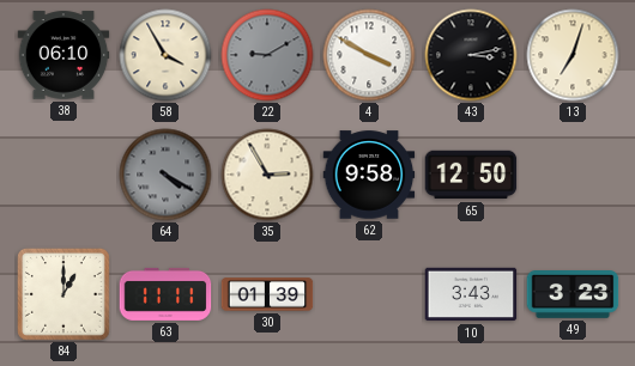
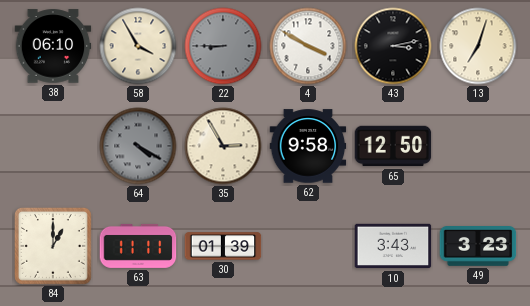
22: 9:10 -> 8:45
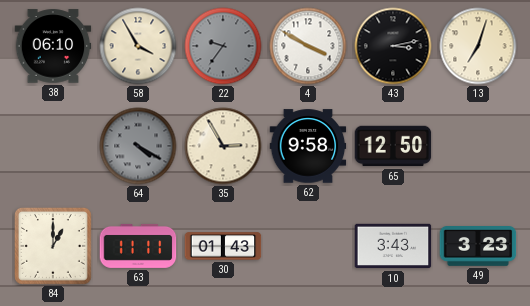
22: 8:45 -> 9:36
30: 01:39 -> 01:43
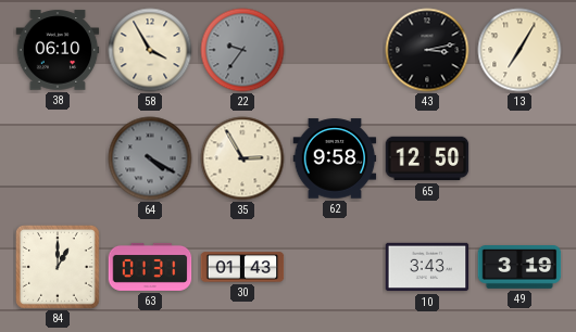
4: 3:50 -> none
13: 7:03 -> 7:05
63: 11:11 -> 01:31
49: 3:23 -> 3:19
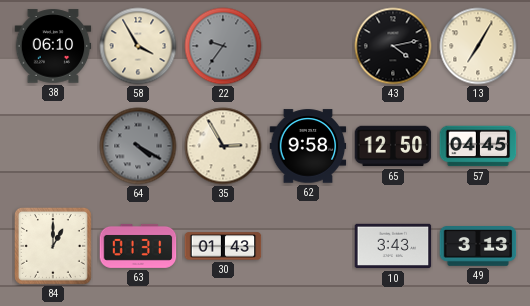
43: 3:13 -> 4:13
57: none -> 04:45
49: 3:19 -> 3:13
